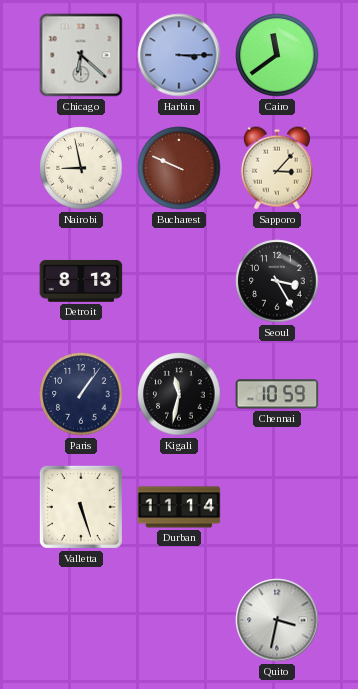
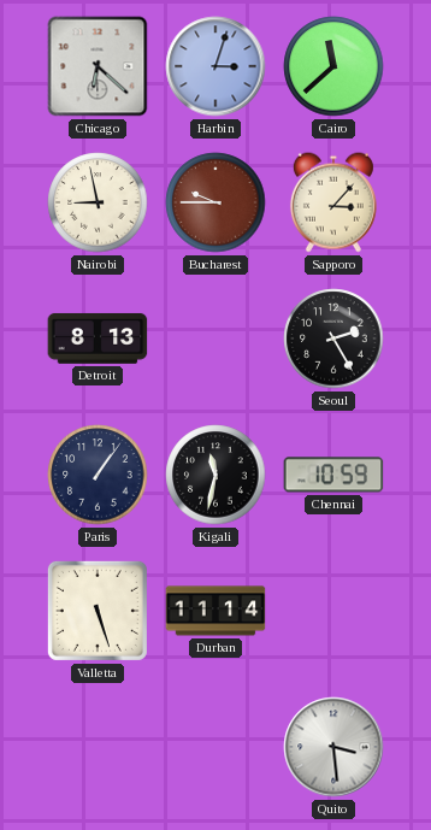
Harbin: 3:15 -> 3:03
Cairo: 11:39 -> 11:38
Bucharest: 9:49 -> 9:45
Seoul: 3:25 -> 2:25
Quito: 3:32 -> 3:29
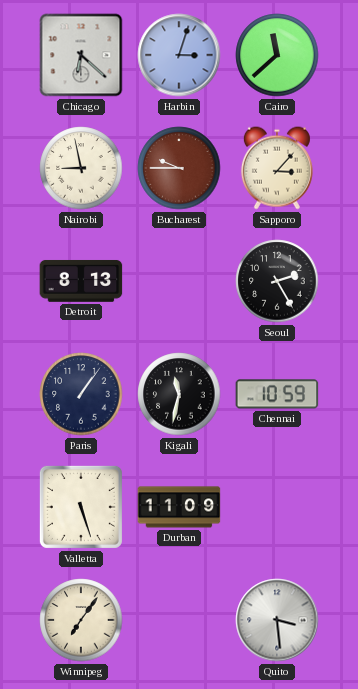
Durban: 11:14 -> 11:09
Winnipeg: none -> 7:06
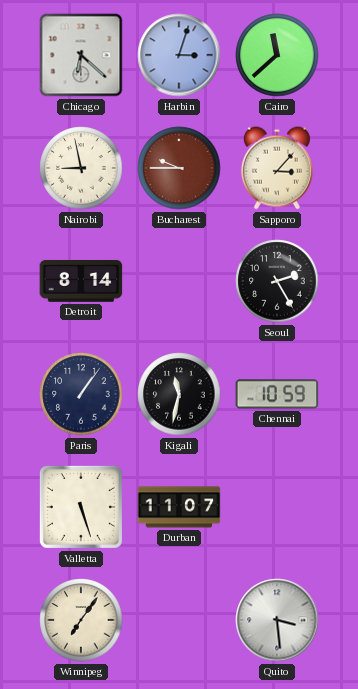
Detroit: 8:13 -> 8:14
Durban: 11:09 -> 11:07
